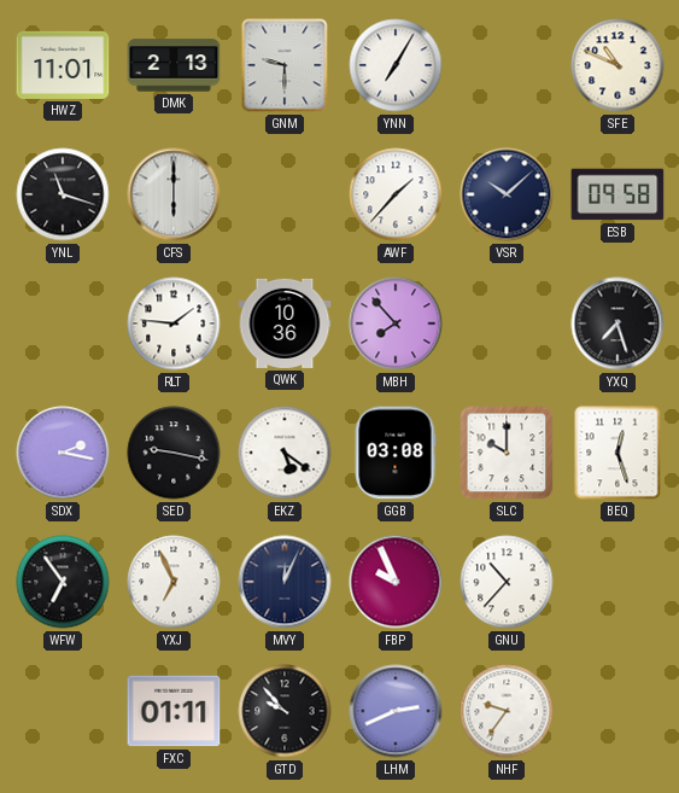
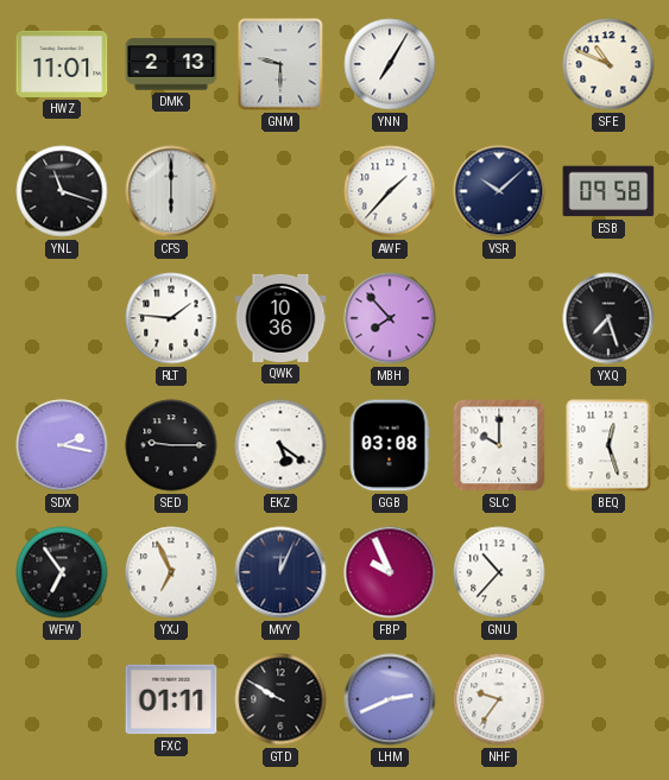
SED: 9:17 -> 9:15
GTD: 9:53 -> 9:50
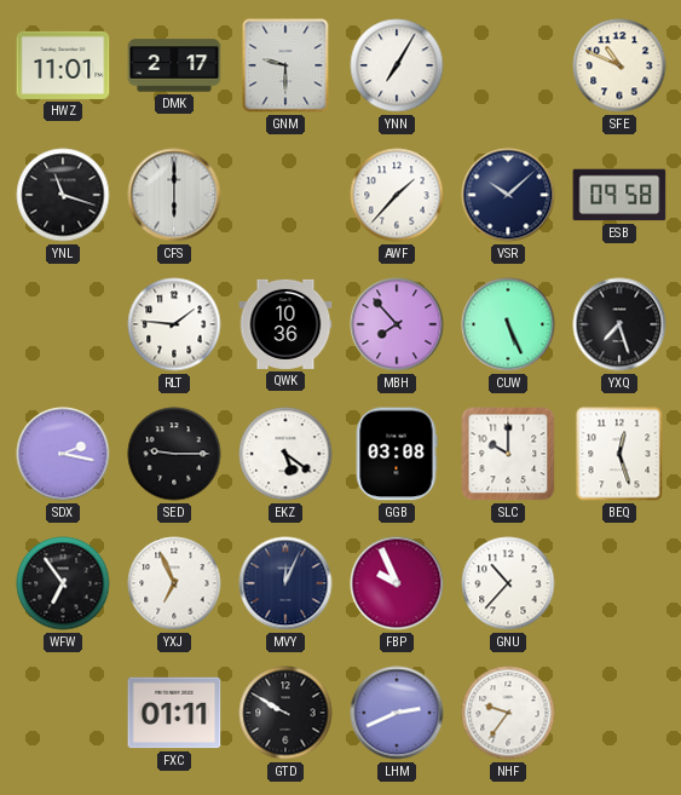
DMK: 2:13 -> 2:17
CUW: none -> 5:26
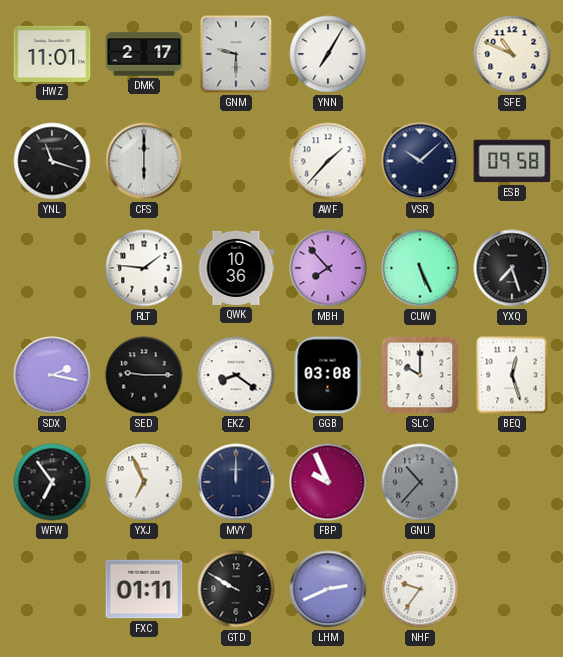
EKZ: 5:21 -> 8:21
MVY: 12:04 -> 12:00
GNU dial: white -> grey
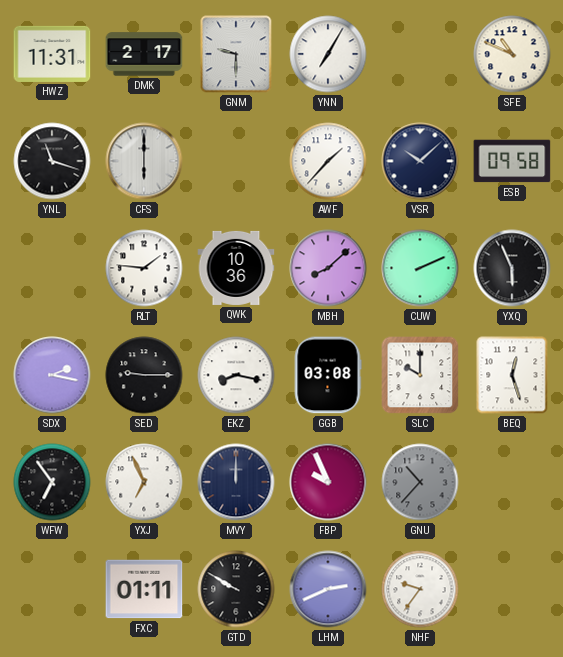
HWZ: 11:01 -> 11:31
MBH: 7:53 -> 8:08
CUW: 5:26 -> 2:11
YXQ: 7:27 -> 5:56
EKZ: 8:21 -> 8:17
